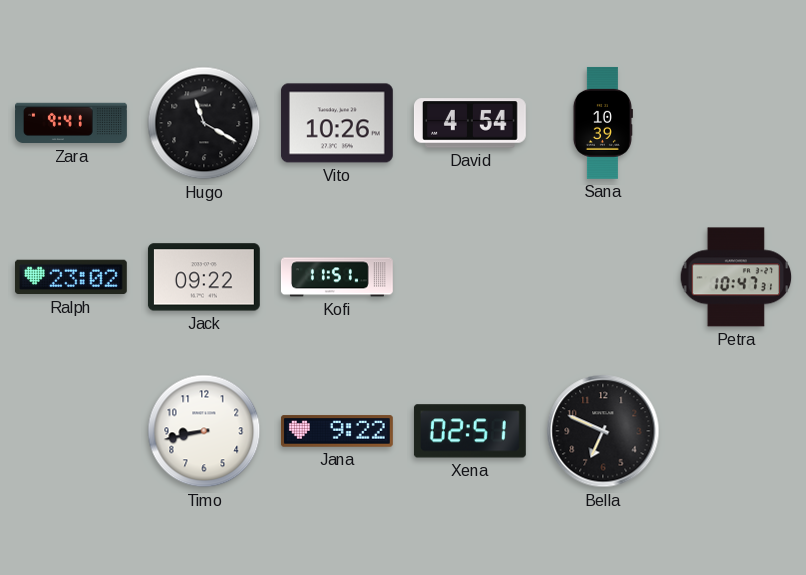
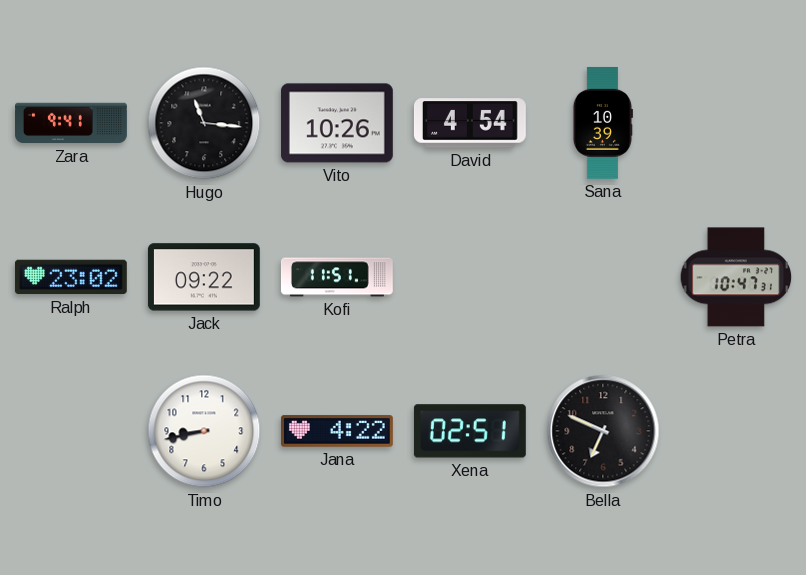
Hugo: 11:20 -> 11:16
Jana: 9:22 -> 4:22
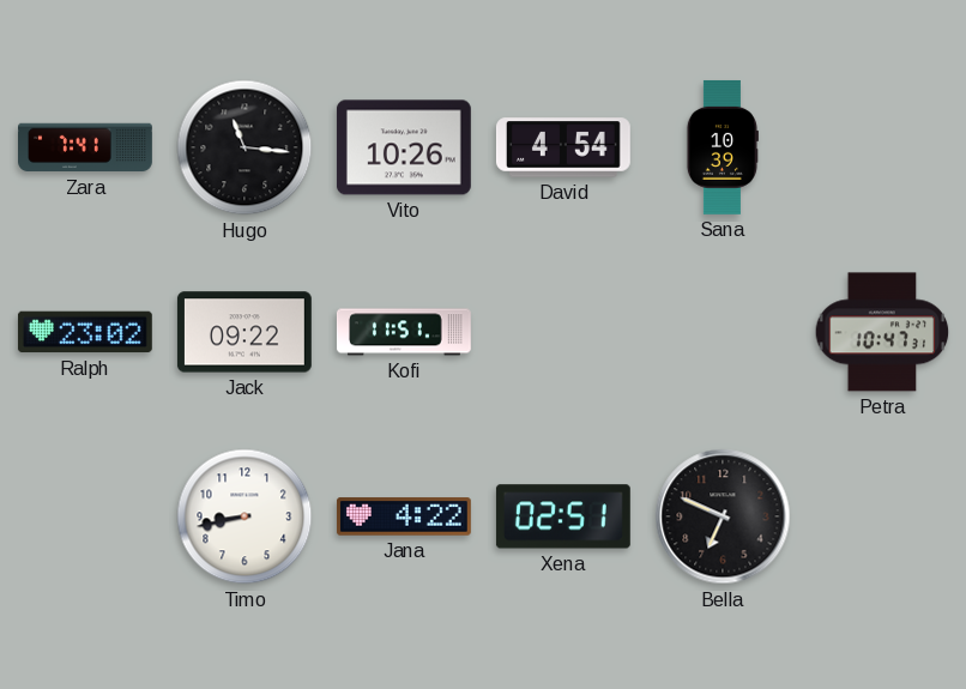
Zara: 9:41 -> 7:41
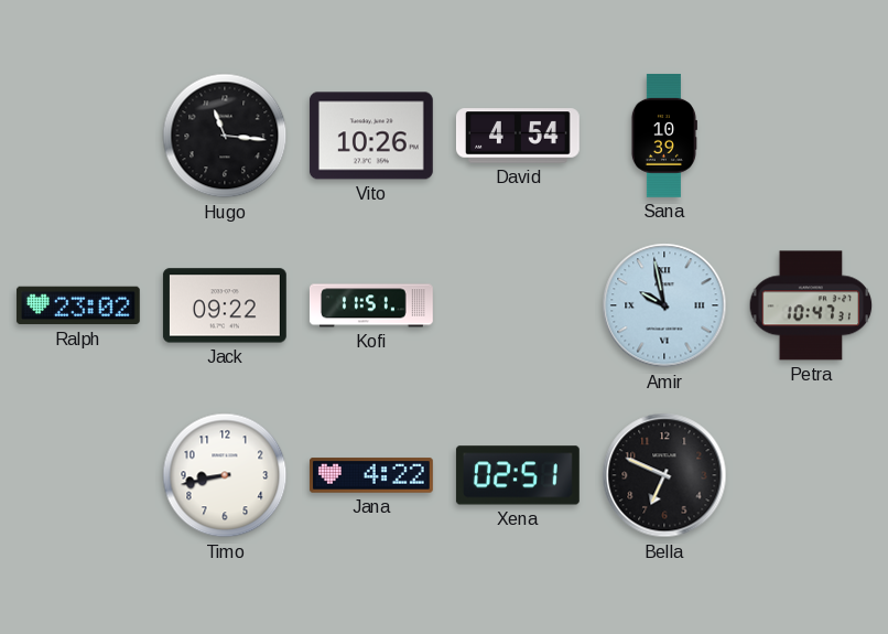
Zara: 7:41 -> none
Amir: none -> 9:58
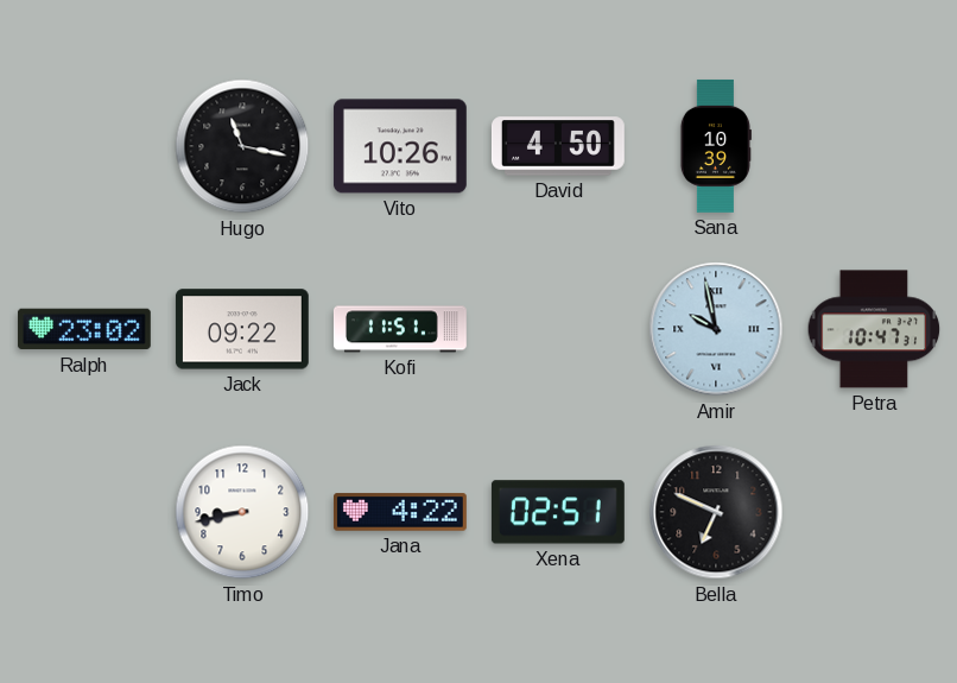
Hugo: 11:16 -> 11:17
David: 4:54 -> 4:50
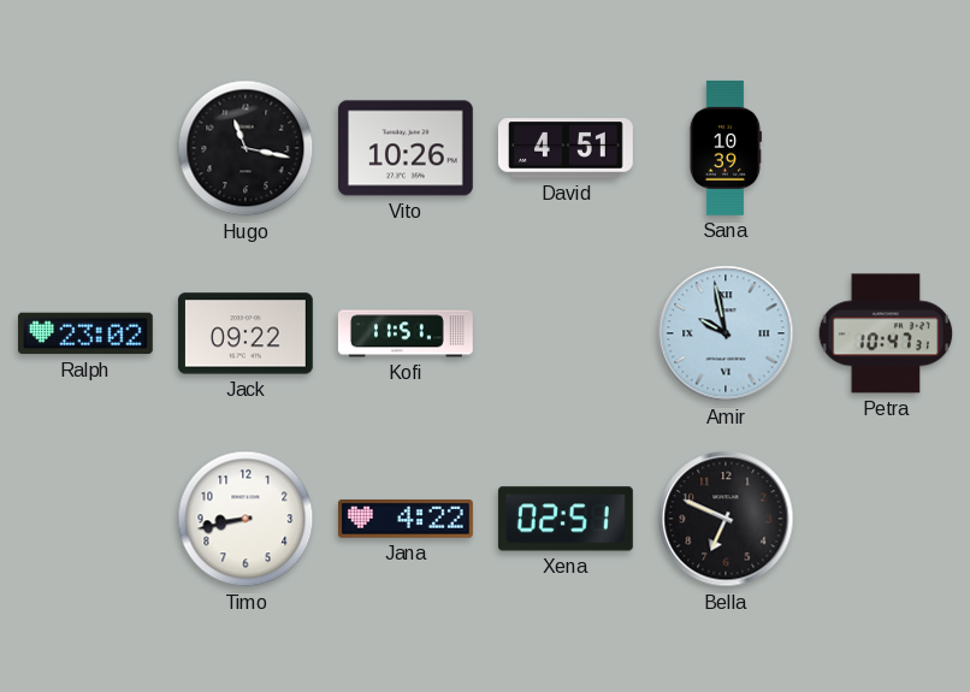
David: 4:50 -> 4:51
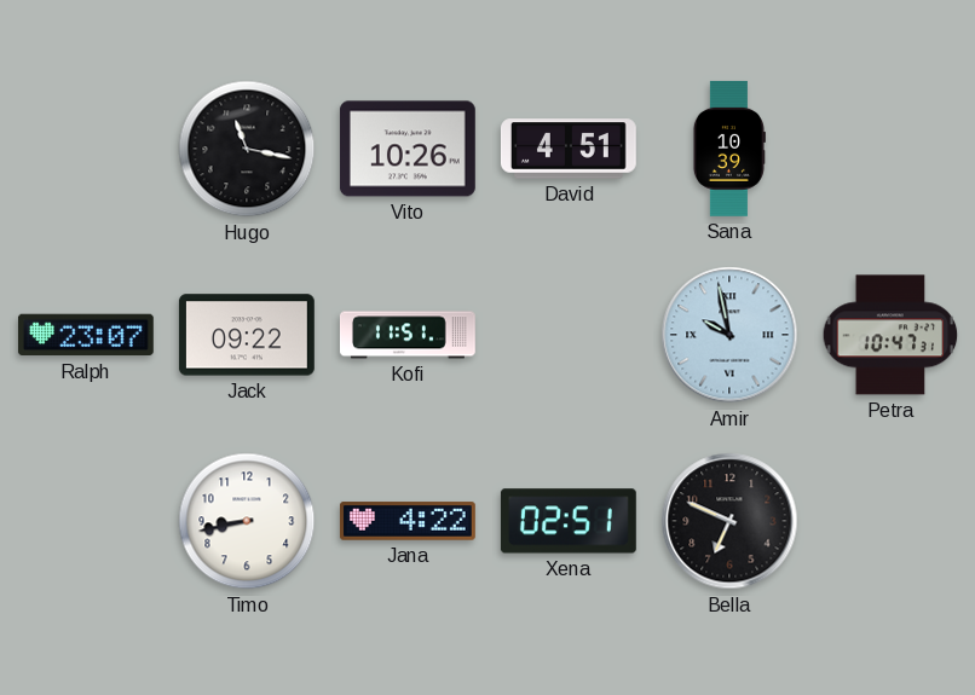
Ralph: 23:02 -> 23:07
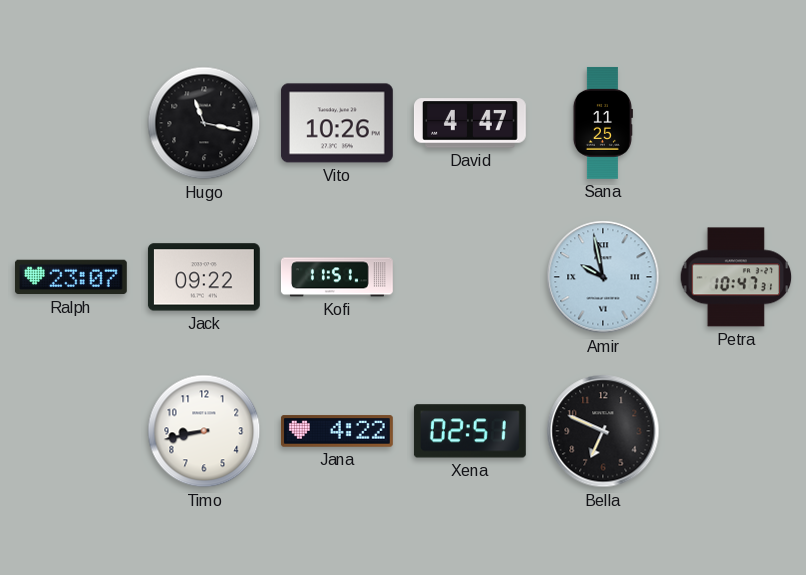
David: 4:51 -> 4:47
Sana: 10:39 -> 11:25
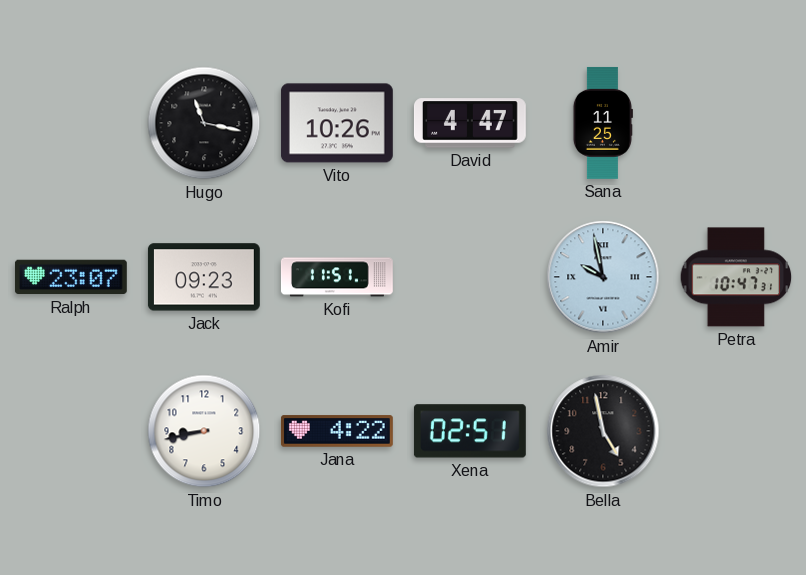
Jack: 09:22 -> 09:23
Bella: 6:49 -> 4:58
